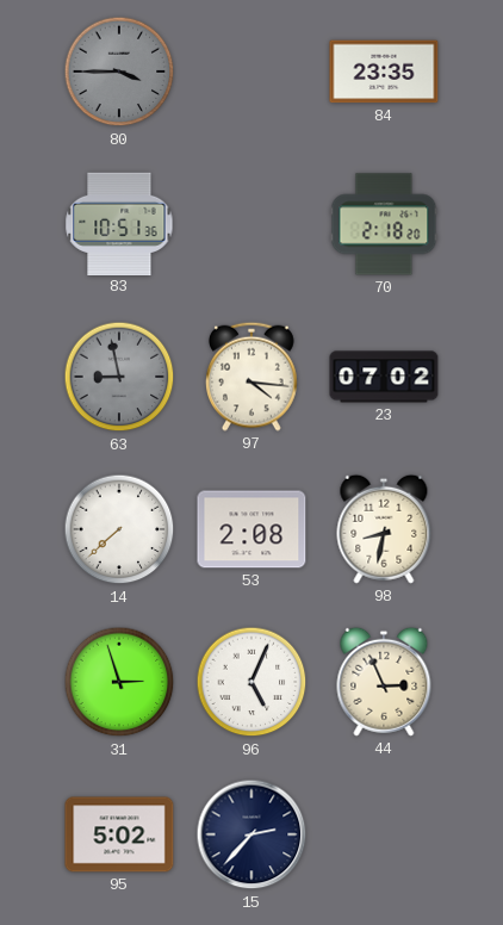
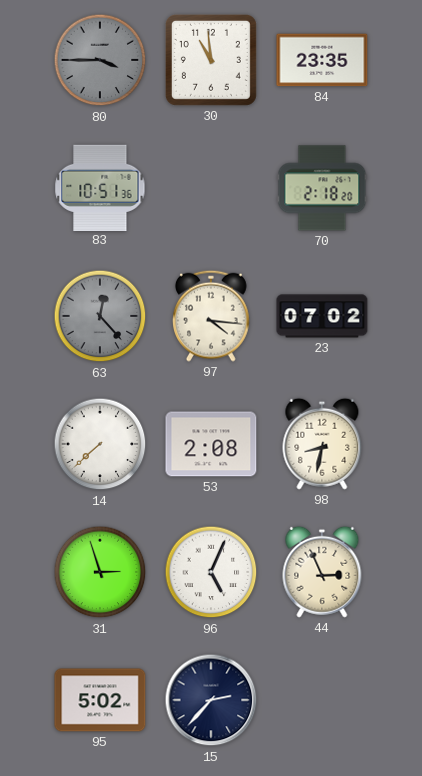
30: none -> 10:59
63: 8:58 -> 12:23
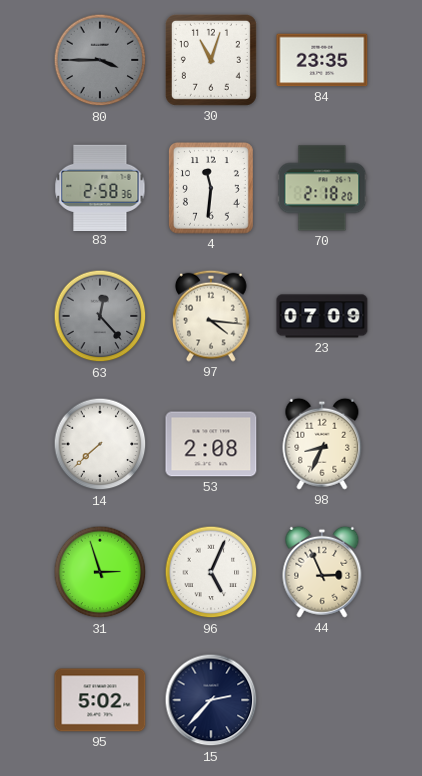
30: 10:59 -> 11:03
83: 10:51 -> 2:58
4: none -> 11:31
23: 07:02 -> 07:09
98: 8:32 -> 8:34
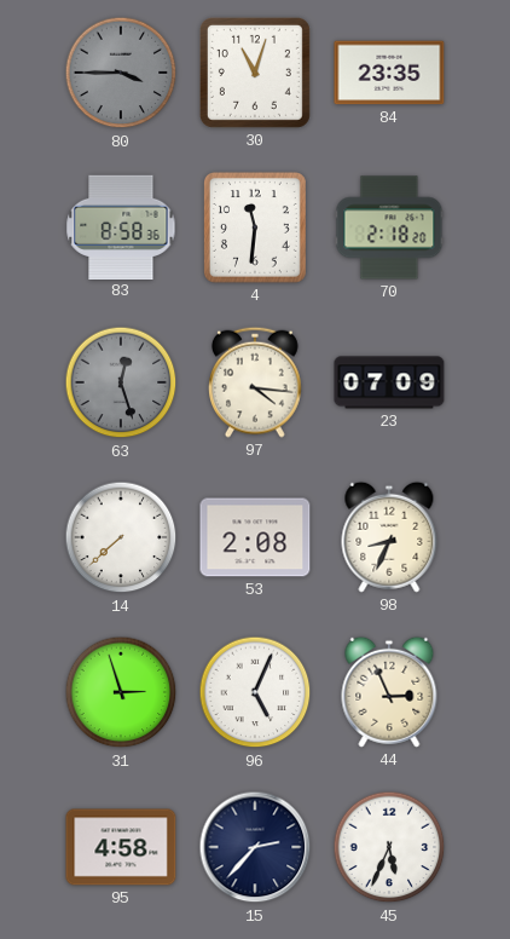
83: 2:58 -> 8:58
63: 12:23 -> 12:27
95: 5:02 -> 4:58
45: none -> 5:34
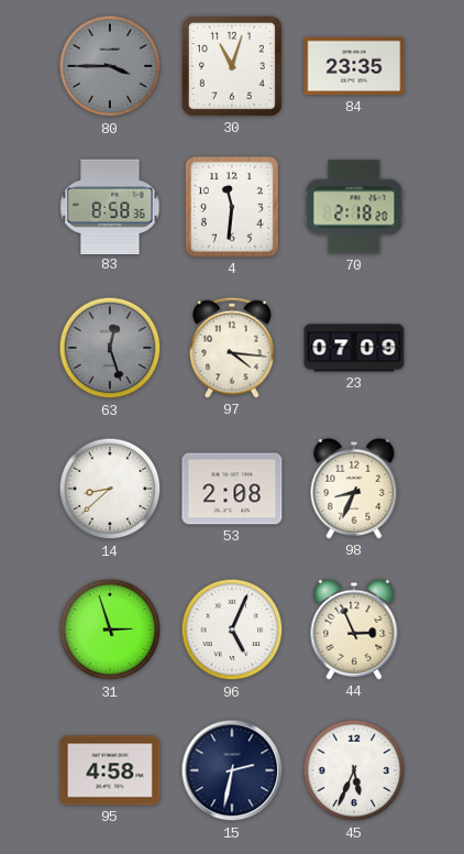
14: 7:38 -> 8:38
15: 2:37 -> 2:32
